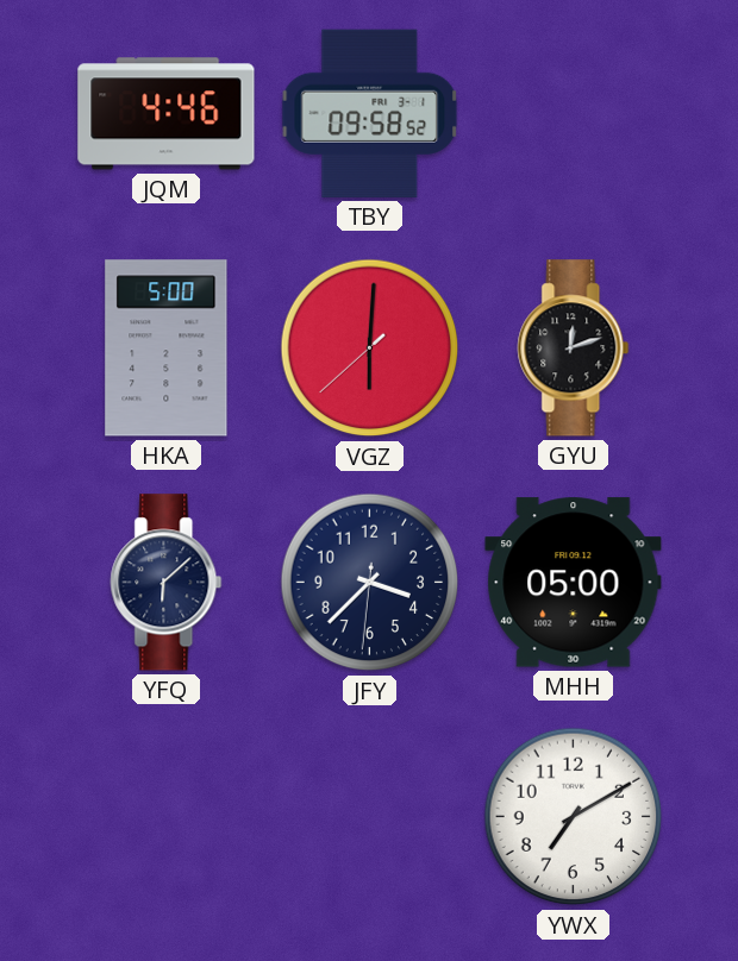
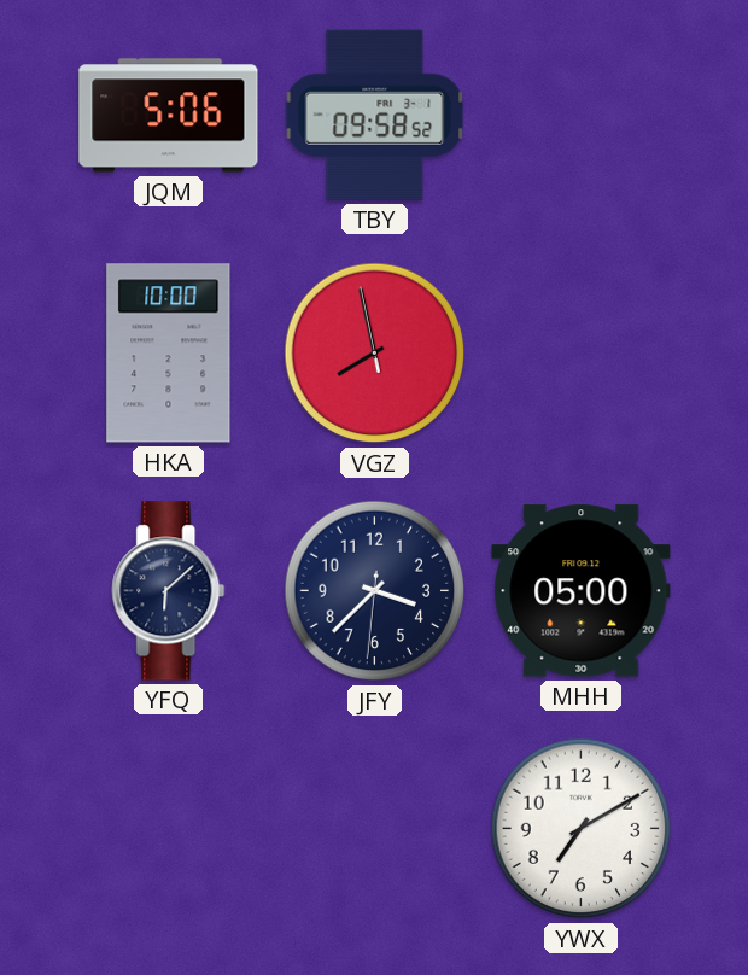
JQM: 4:46 -> 5:06
HKA: 5:00 -> 10:00
VGZ: 6:00 -> 7:57
GYU: 12:12 -> none
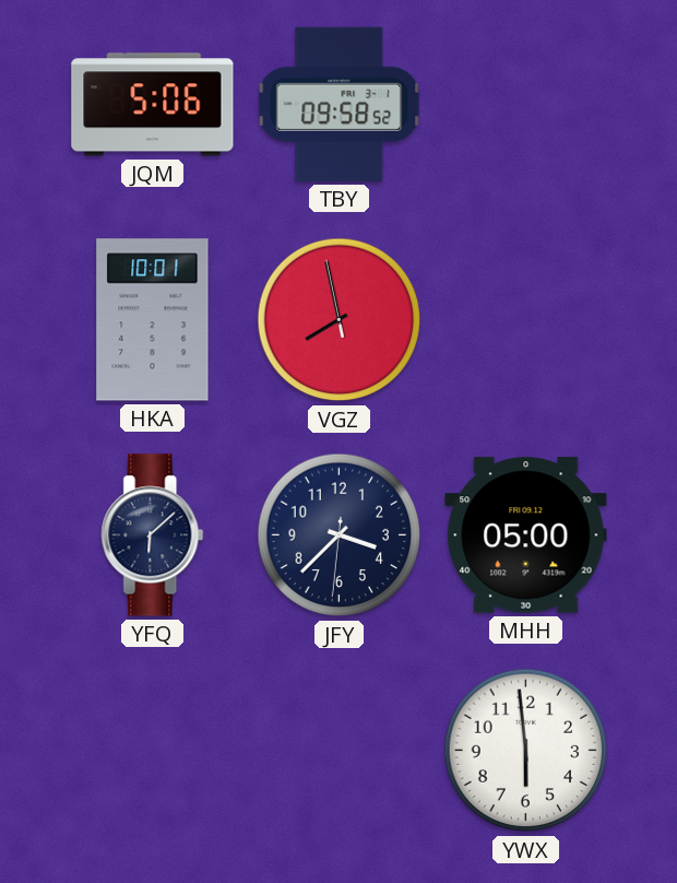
HKA: 10:00 -> 10:01
YWX: 7:10 -> 5:59
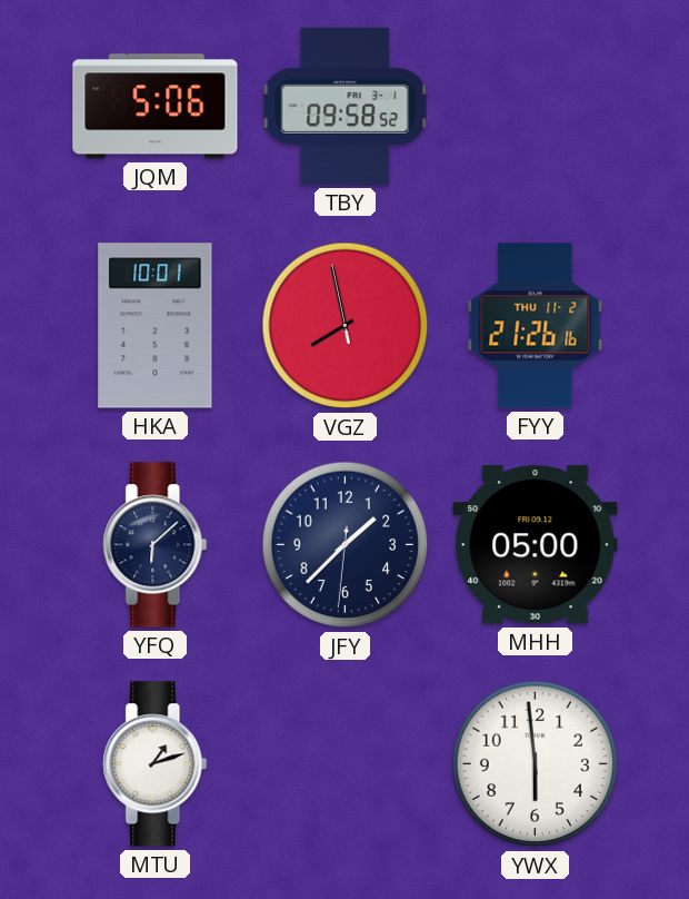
FYY: none -> 21:26
JFY: 3:37 -> 1:37
MTU: none -> 1:12
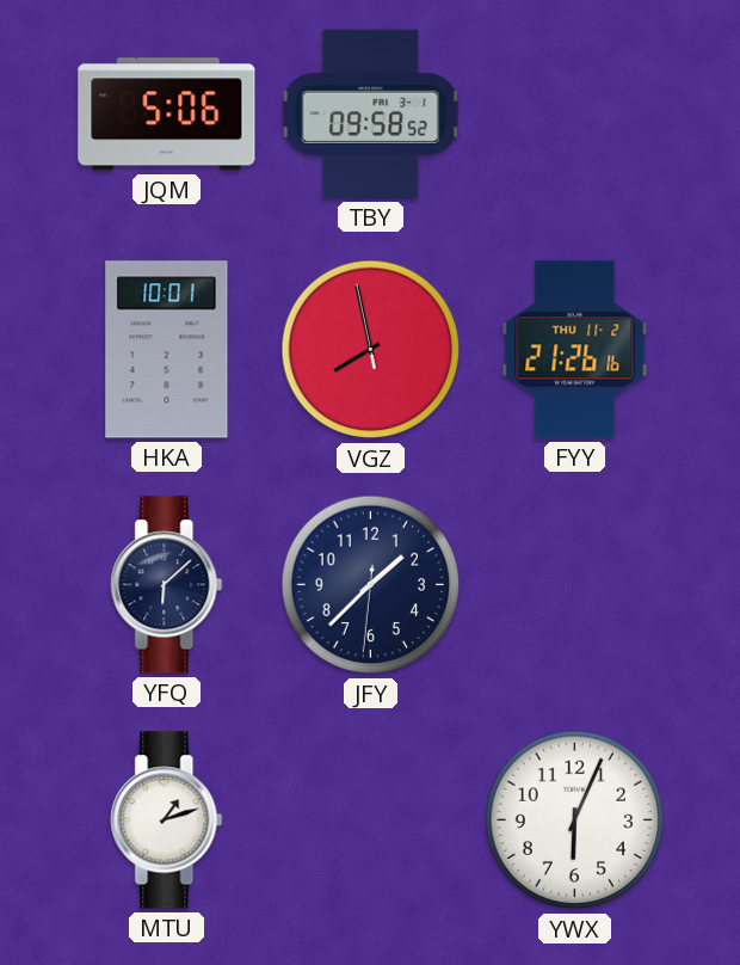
MHH: 05:00 -> none
YWX: 5:59 -> 6:04
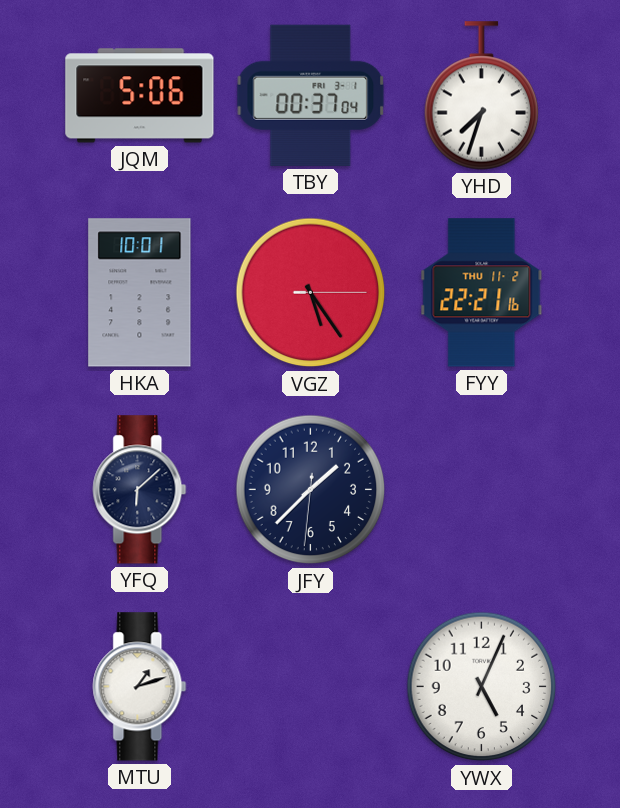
TBY: 09:58 -> 00:37
YHD: none -> 7:33
VGZ: 7:57 -> 5:24
FYY: 21:26 -> 22:21
YWX: 6:04 -> 5:04
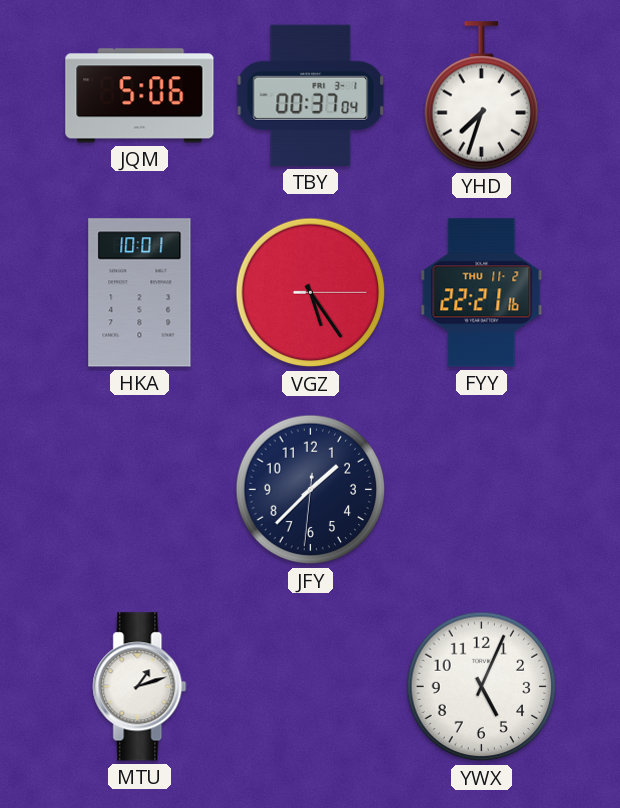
YFQ: 6:08 -> none
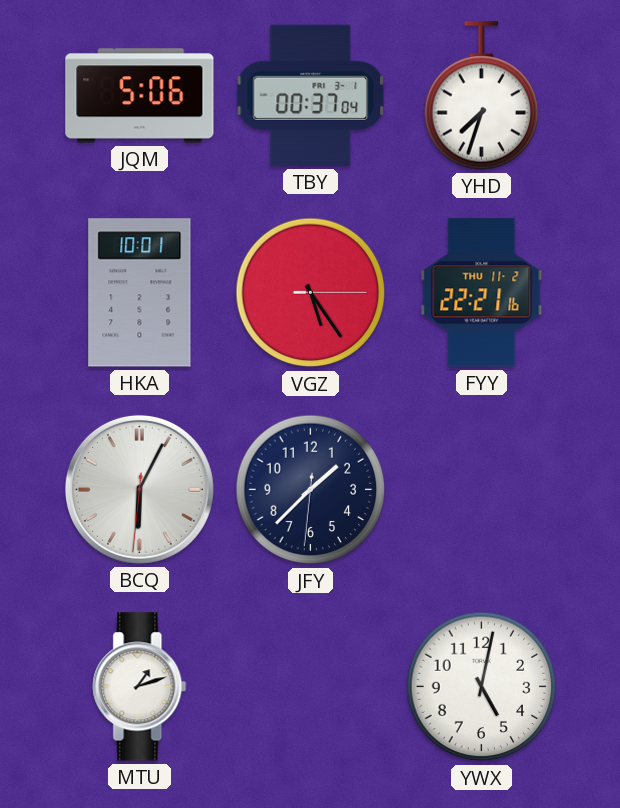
BCQ: none -> 6:04
YWX: 5:04 -> 5:02
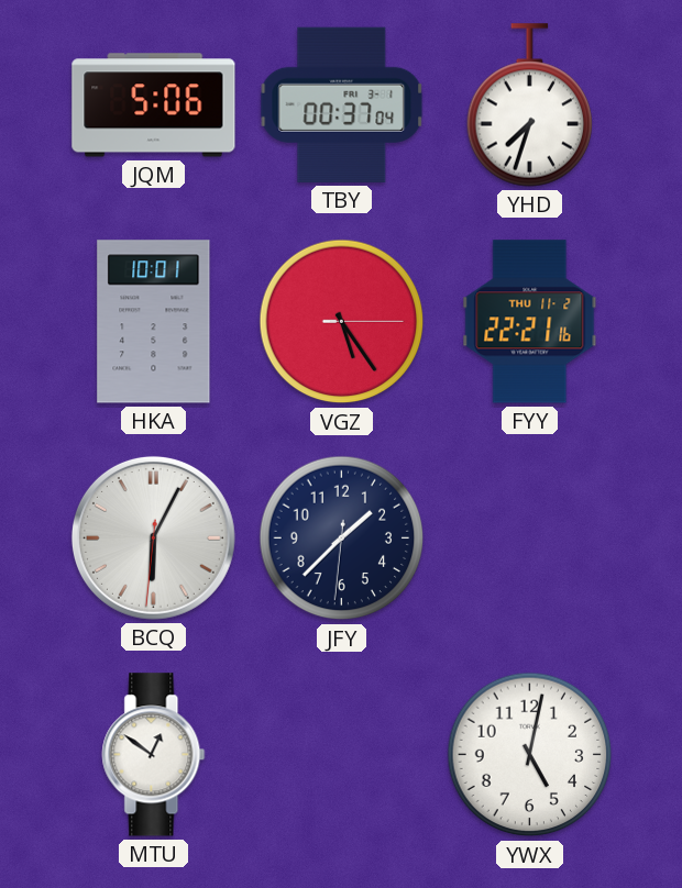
MTU: 1:12 -> 12:51
